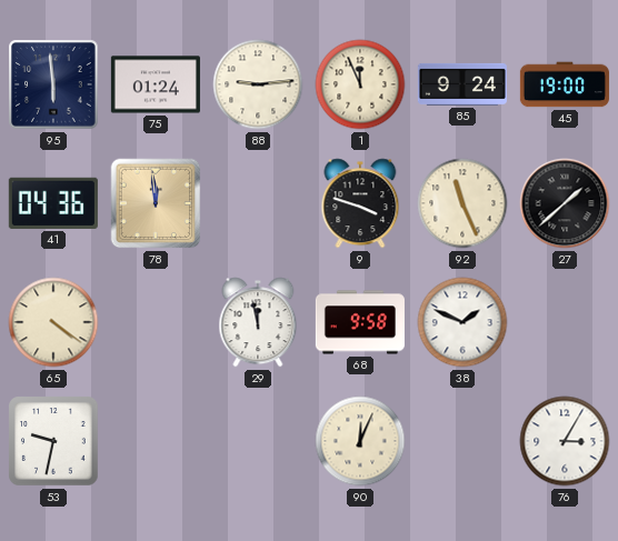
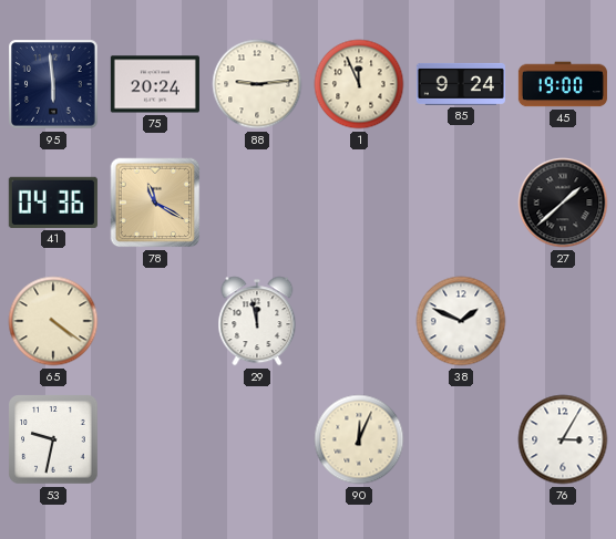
75: 01:24 -> 20:24
78: 11:59 -> 11:20
9: 3:48 -> none
92: 11:26 -> none
68: 9:58 -> none
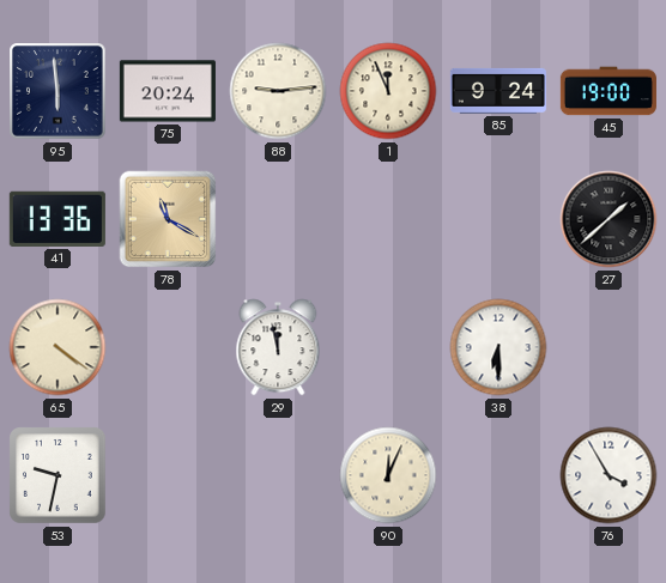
41: 04:36 -> 13:36
38: 1:49 -> 6:30
76: 3:05 -> 3:55
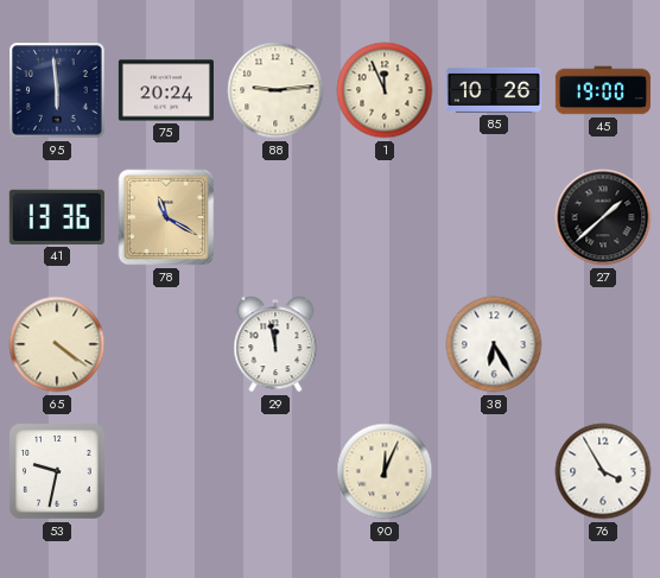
85: 9:24 -> 10:26
38: 6:30 -> 6:25
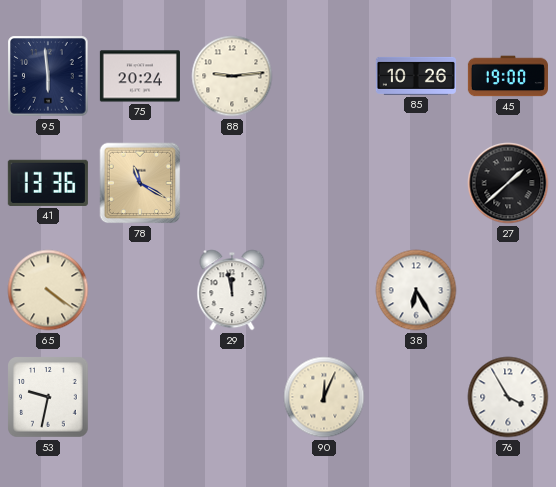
1: 11:56 -> none
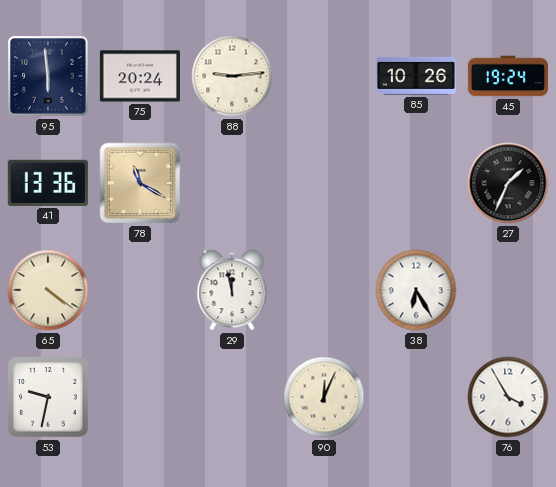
45: 19:00 -> 19:24
27: 1:38 -> 1:34
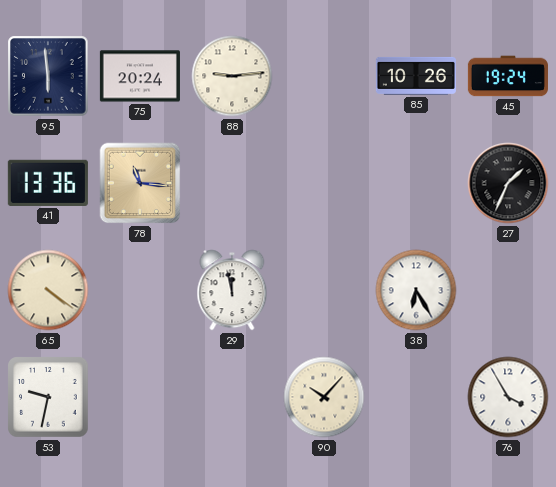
78: 11:20 -> 11:16
90: 12:04 -> 10:07
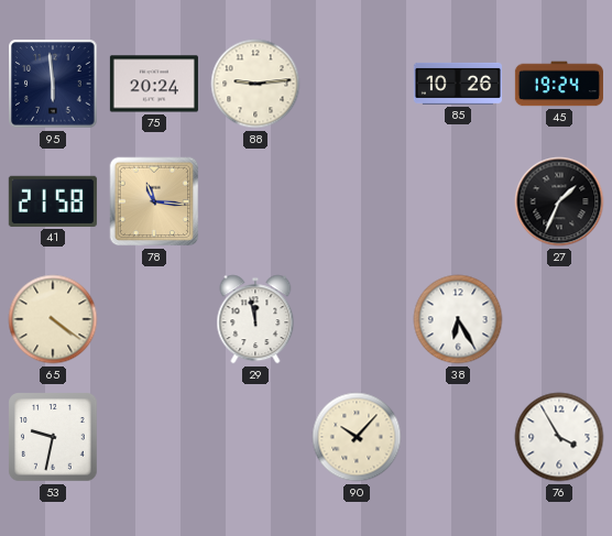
41: 13:36 -> 21:58
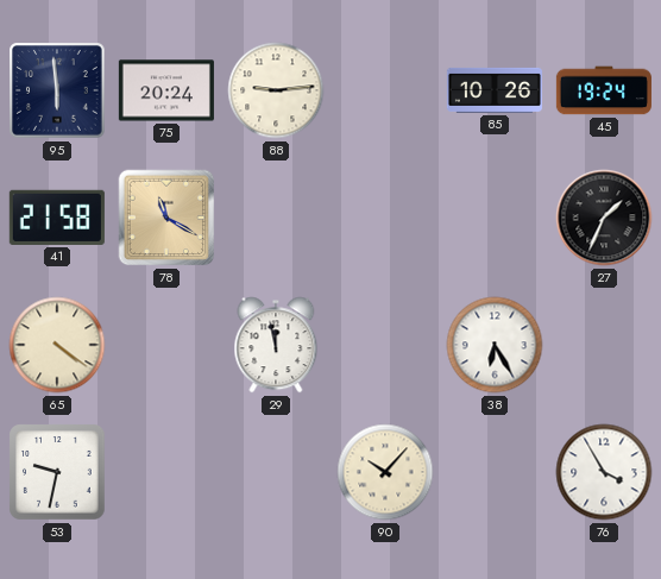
78: 11:16 -> 11:20
